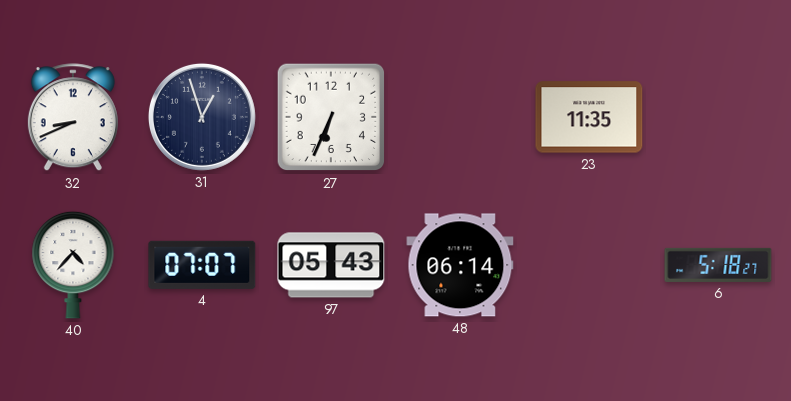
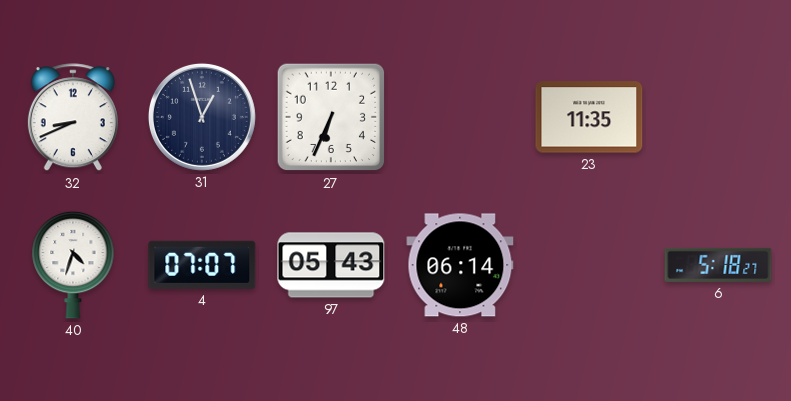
40: 4:37 -> 4:33
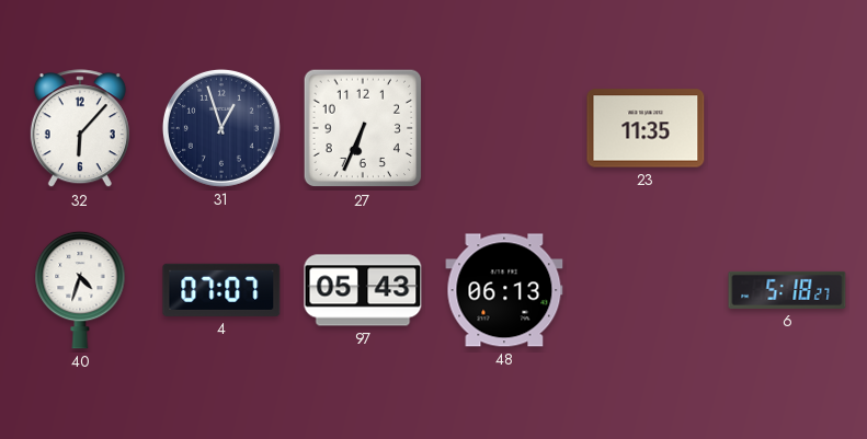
32: 8:41 -> 6:07
48: 06:14 -> 06:13
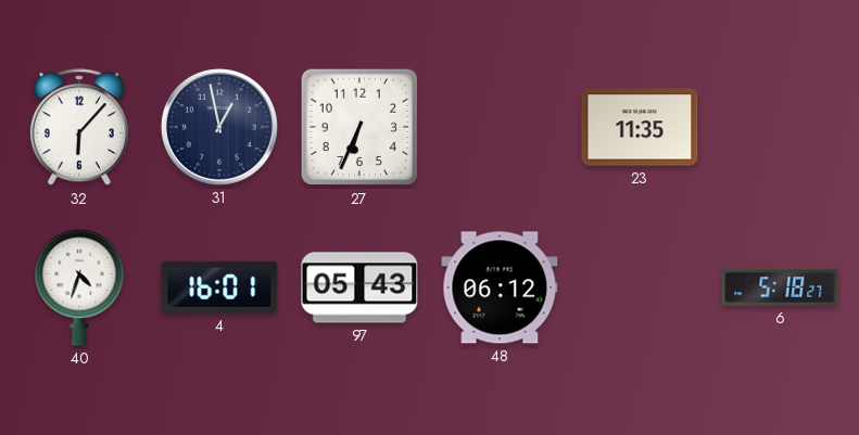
31: 12:57 -> 12:58
4: 07:07 -> 16:01
48: 06:13 -> 06:12
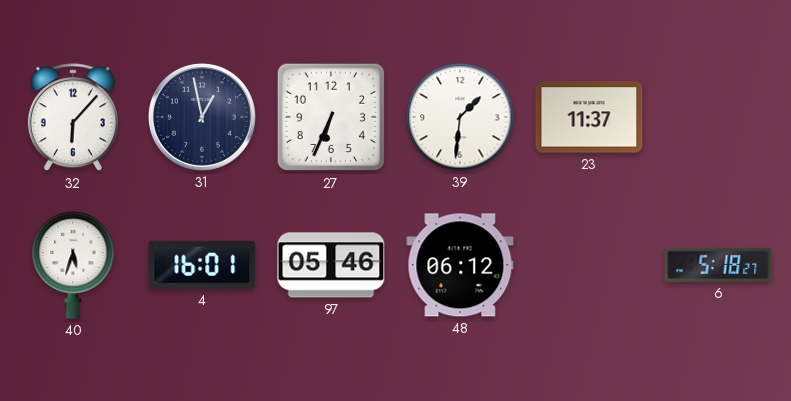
39: none -> 1:31
23: 11:35 -> 11:37
40: 4:33 -> 5:33
97: 05:43 -> 05:46
